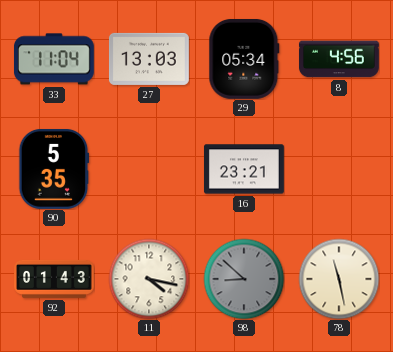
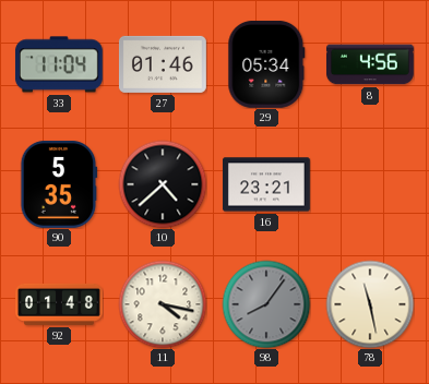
27: 13:03 -> 01:46
10: none -> 4:38
92: 01:43 -> 01:48
98: 8:52 -> 8:06
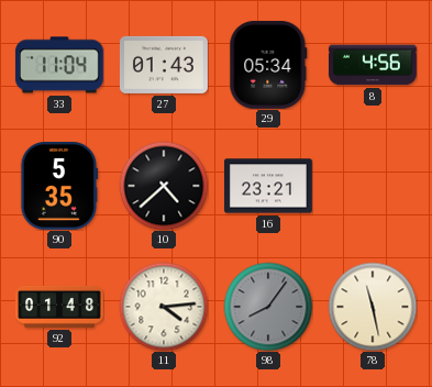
27: 01:46 -> 01:43
11: 4:17 -> 4:14
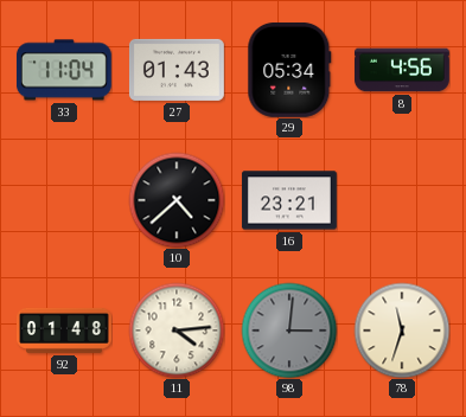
90: 5:35 -> none
98: 8:06 -> 3:01
78: 11:28 -> 11:33
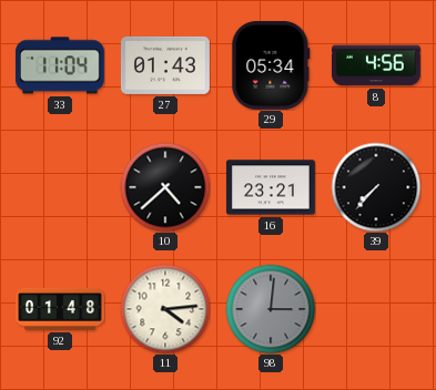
39: none -> 7:37
78: 11:33 -> none
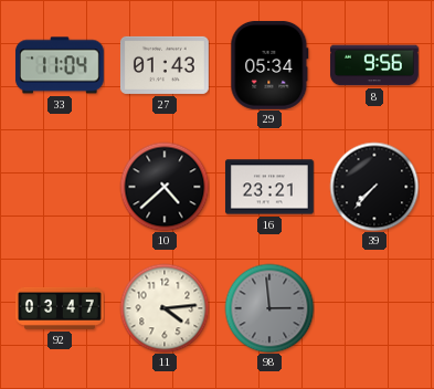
8: 4:56 -> 9:56
92: 01:48 -> 03:47
98: 3:01 -> 2:59
